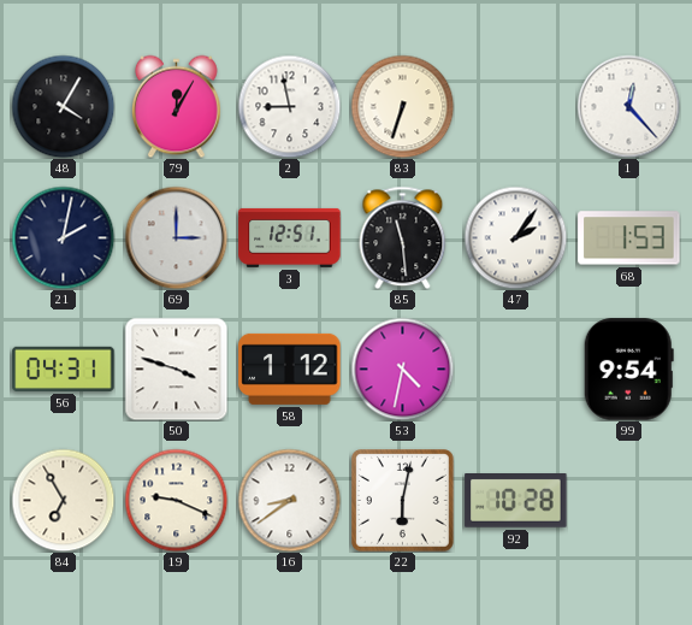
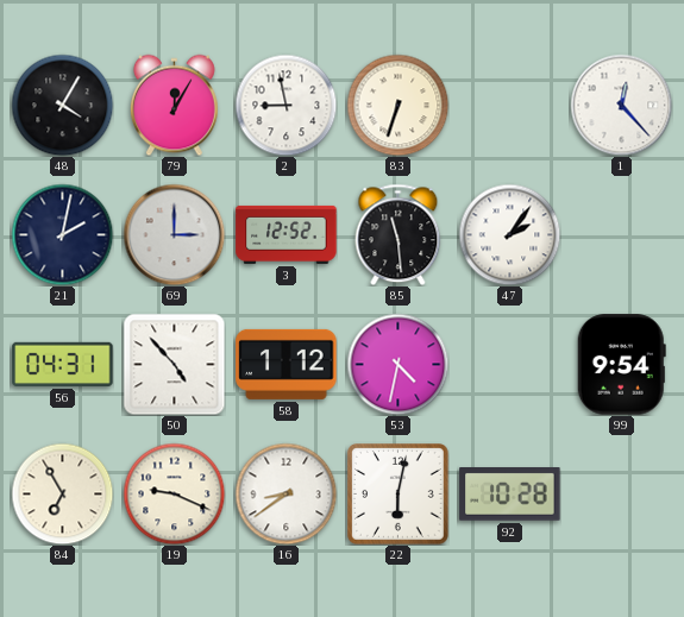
3: 12:51 -> 12:52
68: 1:53 -> none
50: 3:48 -> 4:53
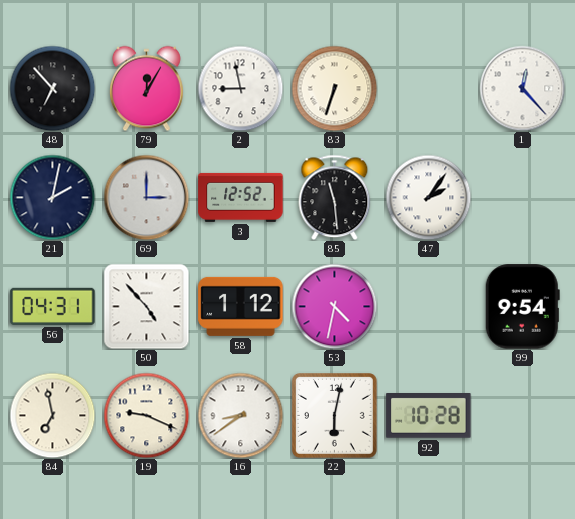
48: 4:05 -> 6:53
84: 6:55 -> 6:58
